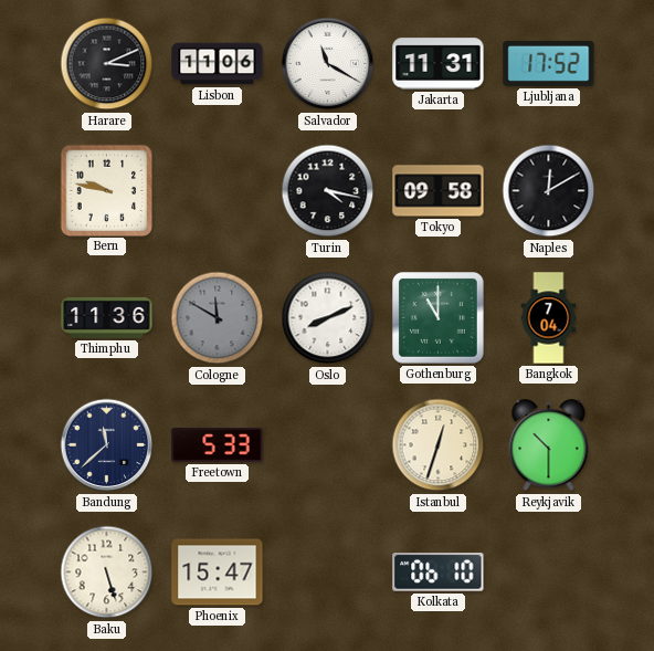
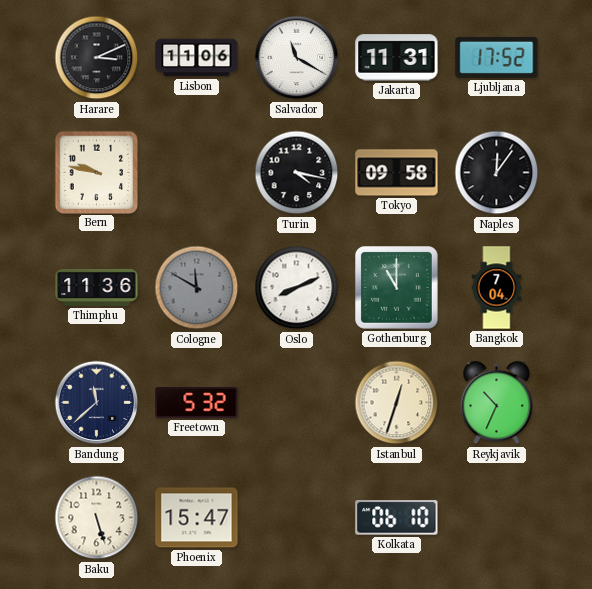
Naples: 12:10 -> 12:06
Freetown: 5:33 -> 5:32
Reykjavik: 10:30 -> 10:34
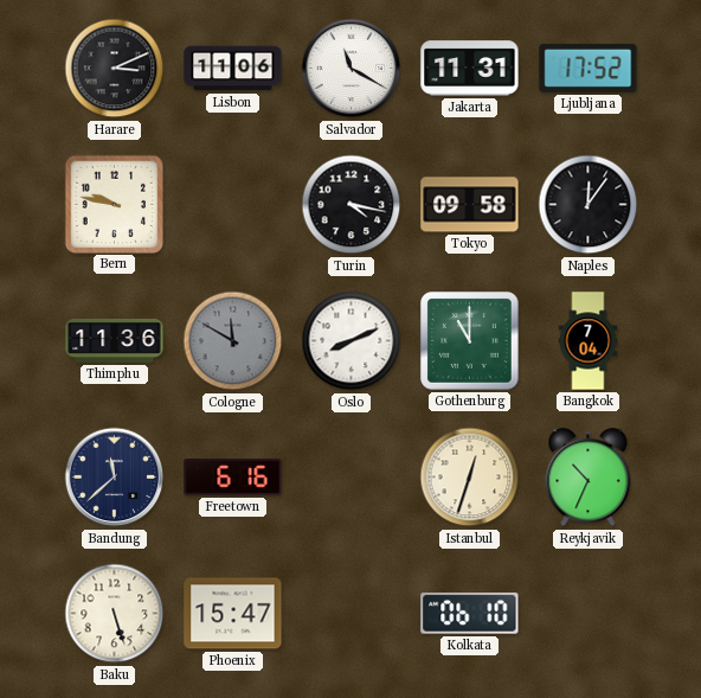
Freetown: 5:32 -> 6:16
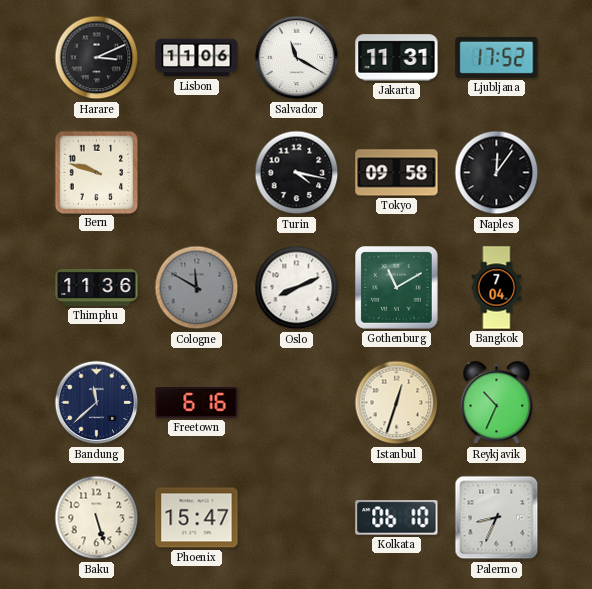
Bern: 9:47 -> 9:48
Gothenburg: 11:00 -> 11:10
Palermo: none -> 8:34
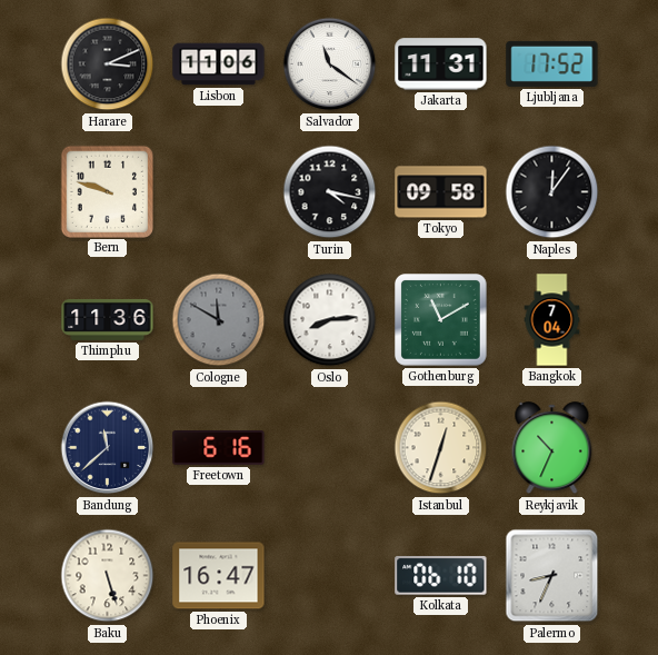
Salvador: 11:20 -> 11:21
Oslo: 8:11 -> 8:14
Phoenix: 15:47 -> 16:47
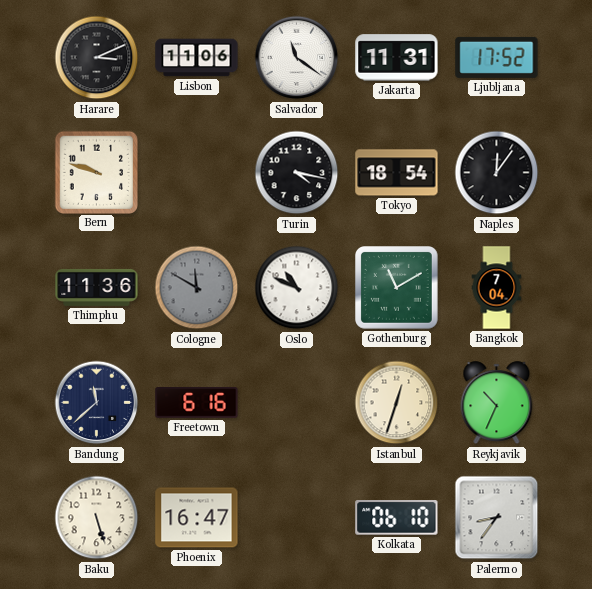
Tokyo: 09:58 -> 18:54
Oslo: 8:14 -> 10:49
Palermo: 8:34 -> 8:36
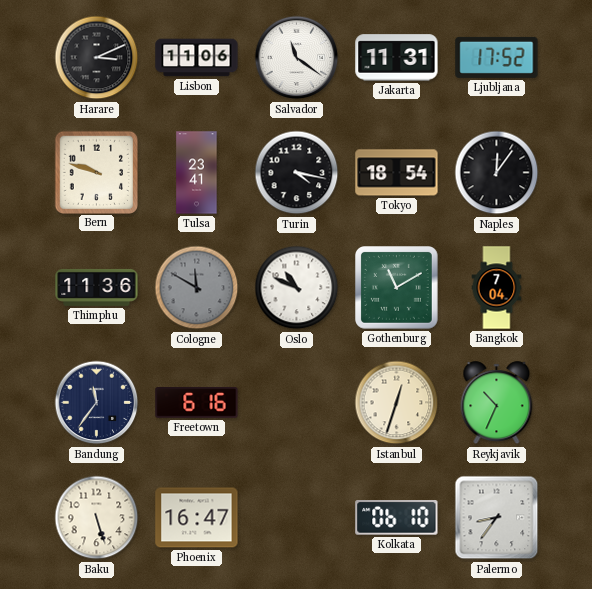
Tulsa: none -> 23:41
Bandung: 11:38 -> 11:36
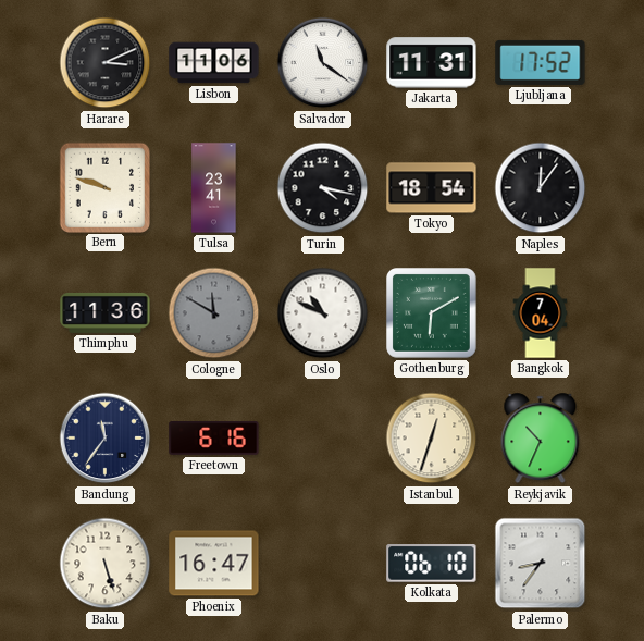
Gothenburg: 11:10 -> 6:10
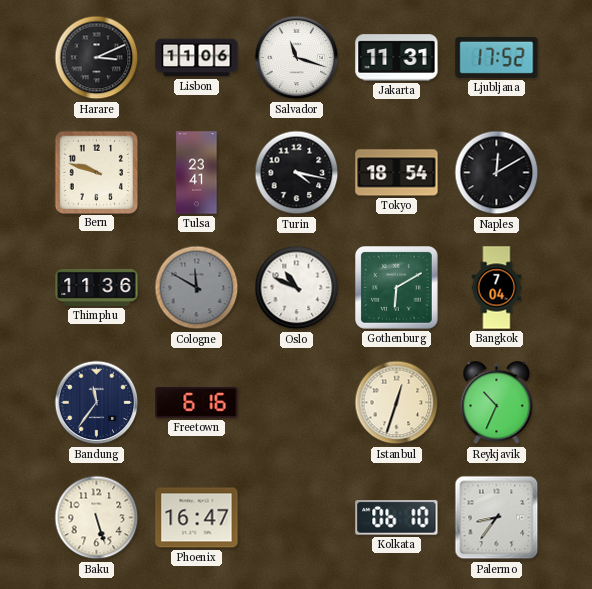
Salvador: 11:21 -> 11:18
Naples: 12:06 -> 12:10
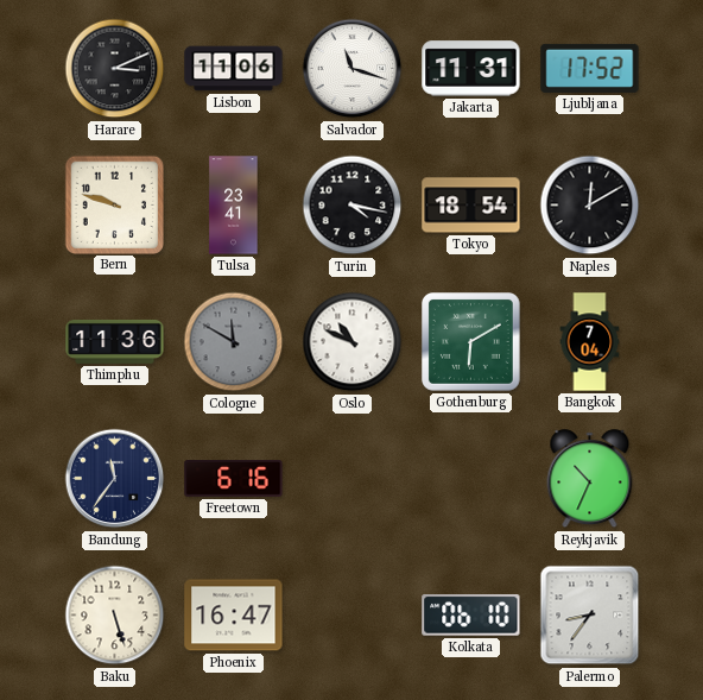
Istanbul: 12:33 -> none
